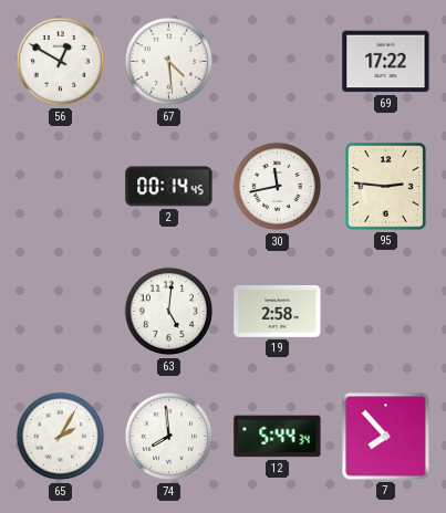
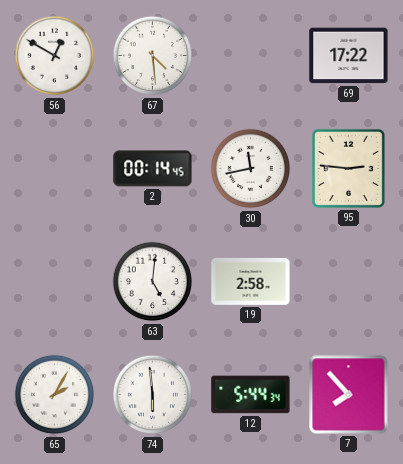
74: 7:59 -> 5:59
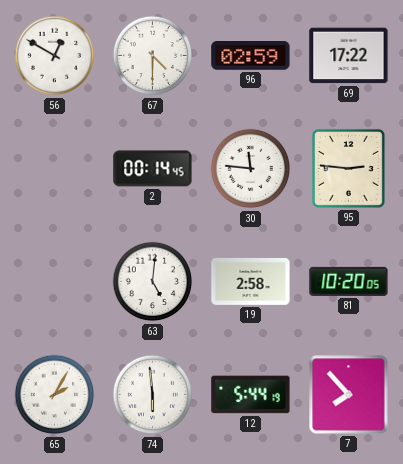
67: 4:29 -> 4:30
96: none -> 02:59
30: 11:43 -> 11:46
81: none -> 10:20
12: 5:44:34 -> 5:44:19
